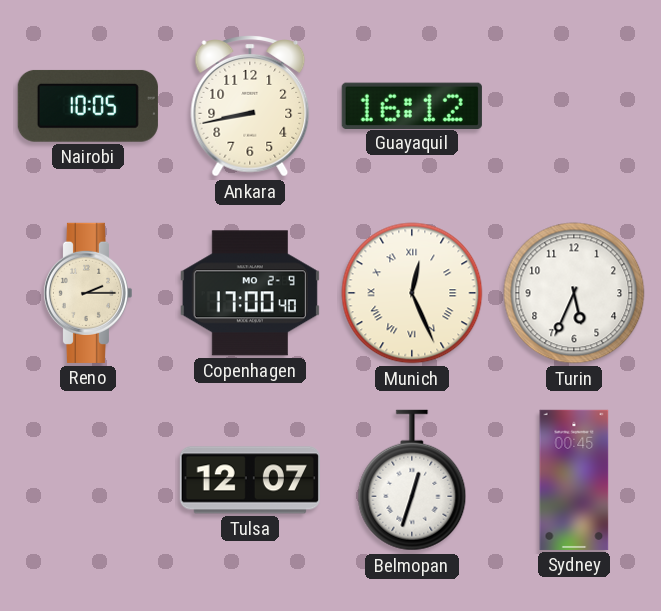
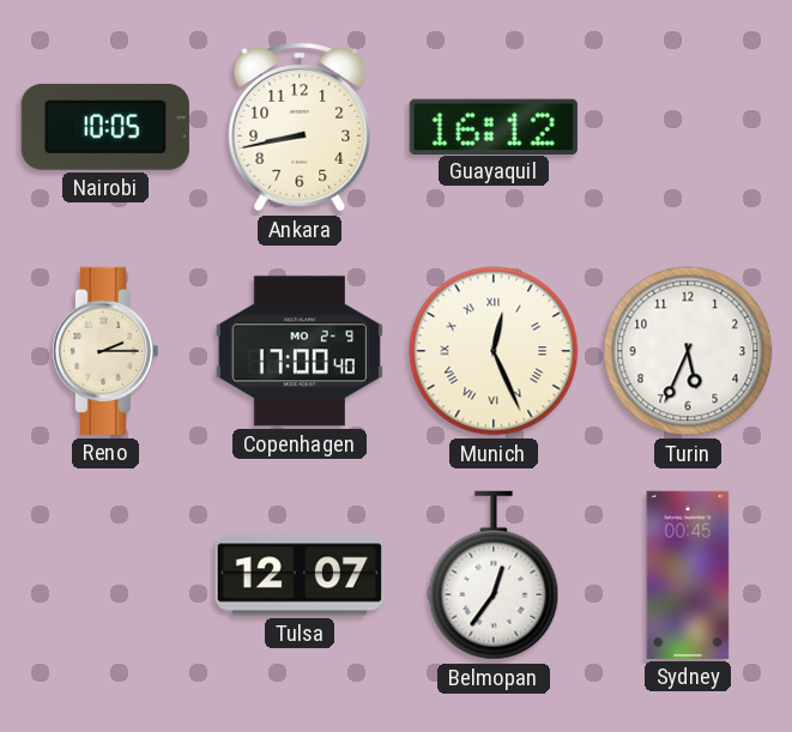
Belmopan: 12:33 -> 12:36
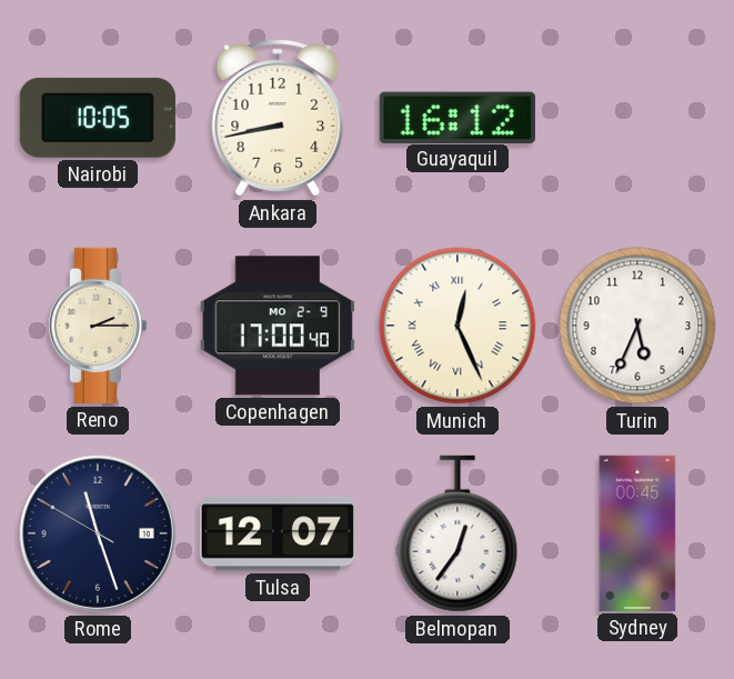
Rome: none -> 11:26
